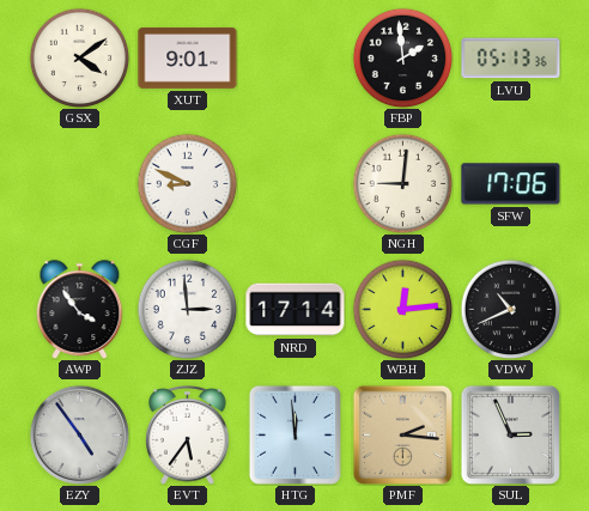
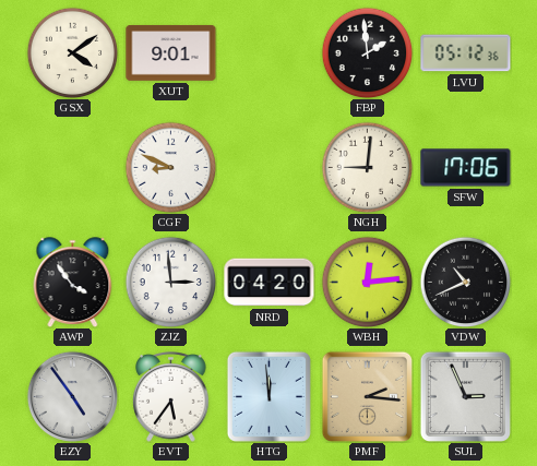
LVU: 05:13 -> 05:12
NRD: 17:14 -> 04:20
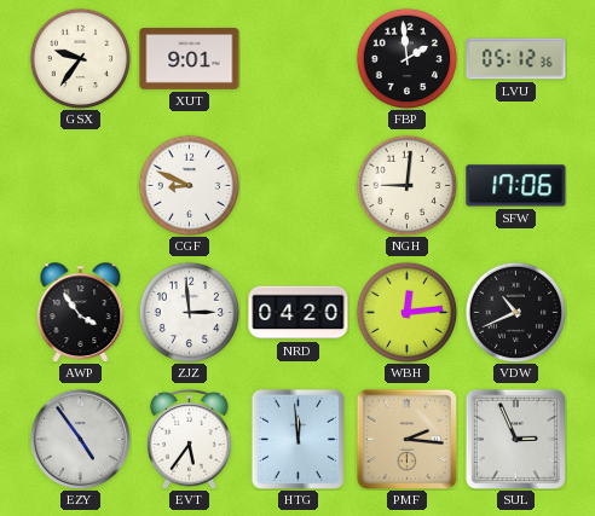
GSX: 4:09 -> 9:36
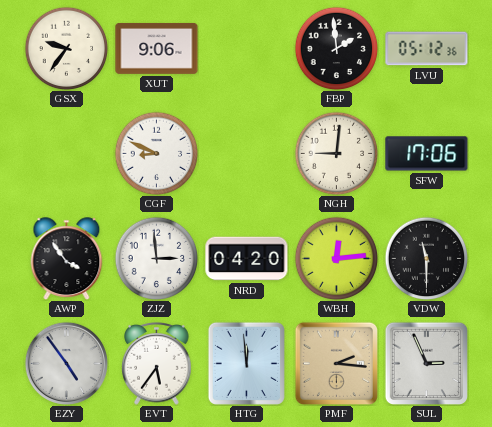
XUT: 9:01 -> 9:06
VDW: 10:41 -> 11:30
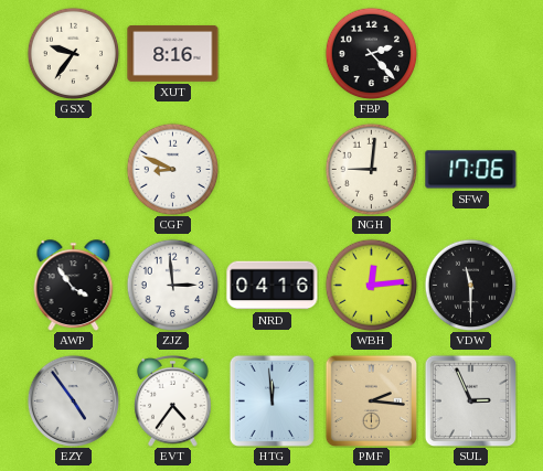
XUT: 9:06 -> 8:16
FBP: 1:59 -> 2:23
LVU: 05:12 -> none
NRD: 04:20 -> 04:16
EVT: 5:36 -> 4:36
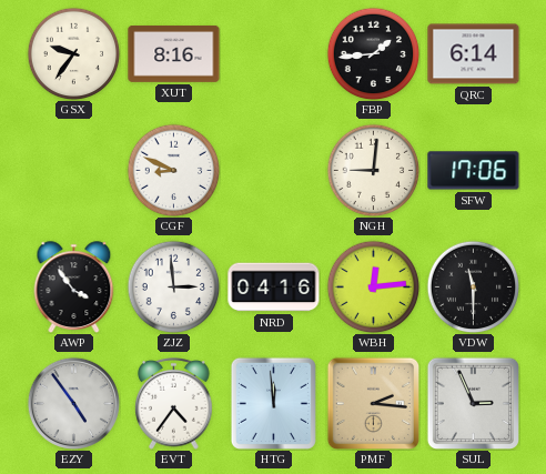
FBP: 2:23 -> 1:44
QRC: none -> 6:14
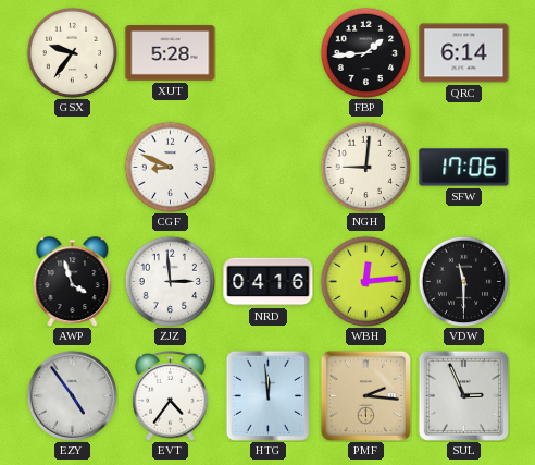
XUT: 8:16 -> 5:28
AWP: 3:54 -> 3:57
